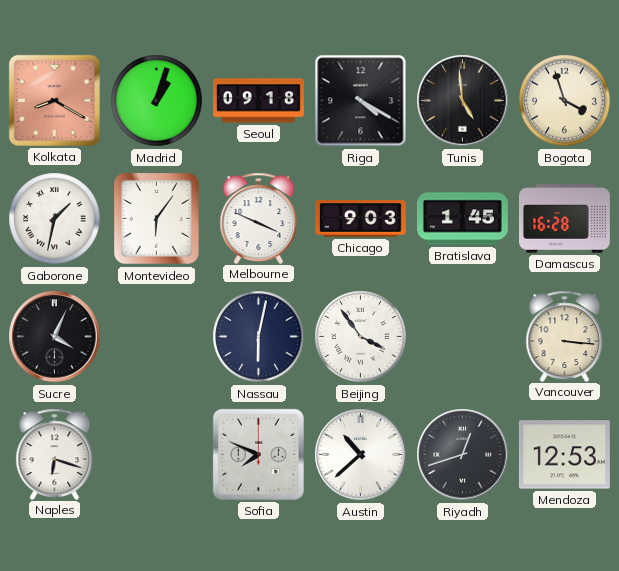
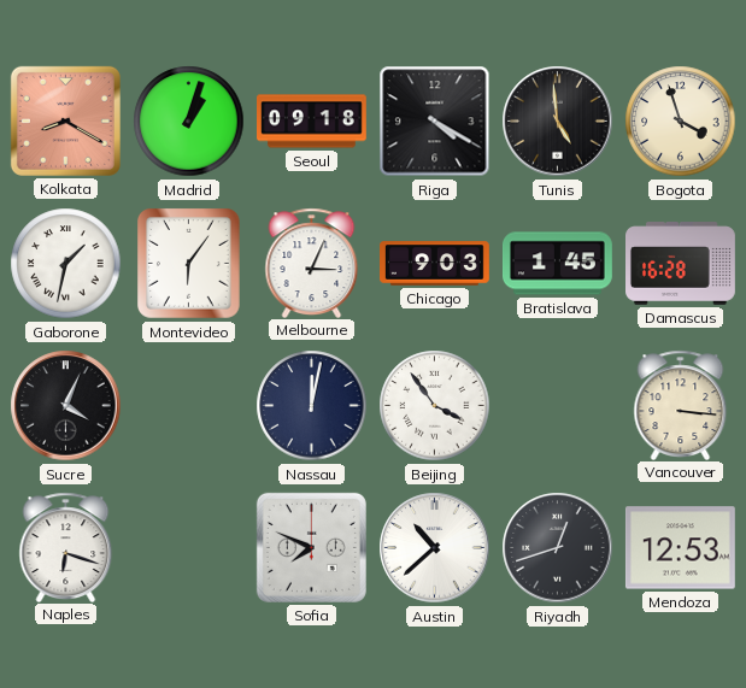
Melbourne: 3:49 -> 3:04
Nassau: 6:02 -> 12:02
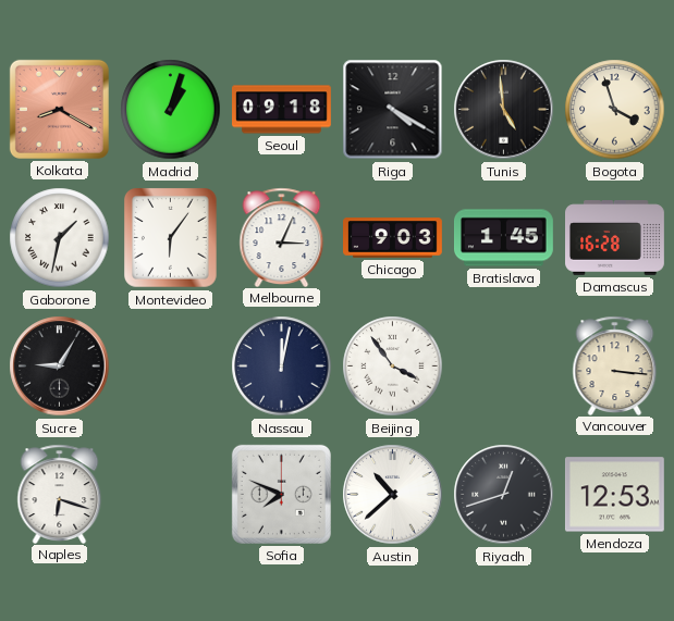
Sucre: 4:04 -> 9:05
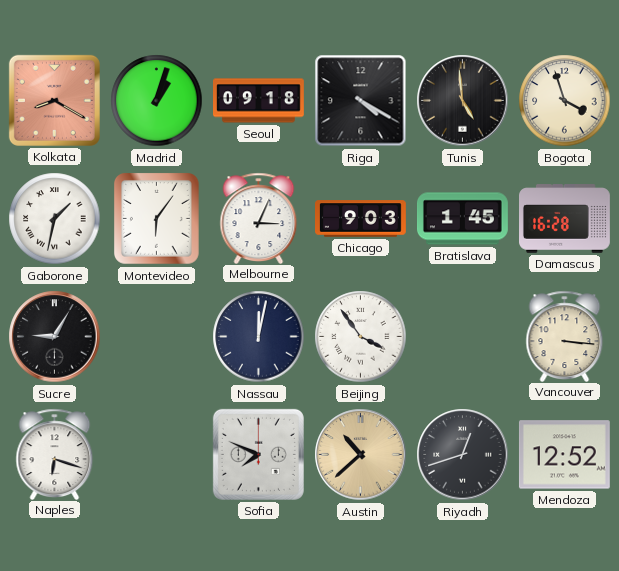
Austin dial: white -> champagne
Mendoza: 12:53 -> 12:52
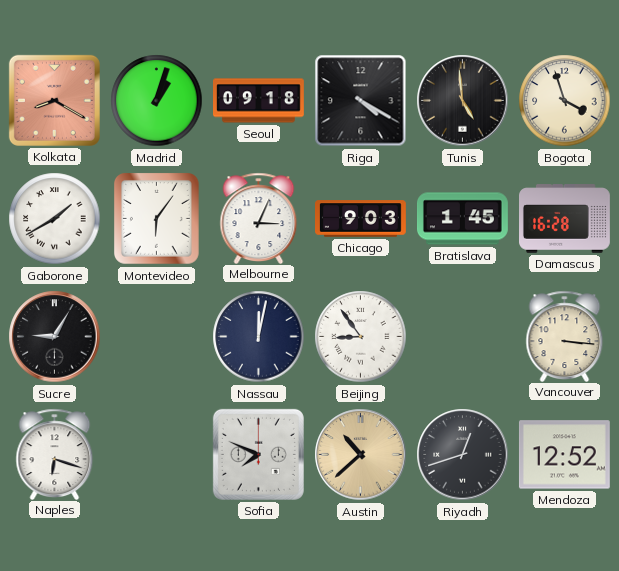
Gaborone: 1:32 -> 1:40
Beijing: 3:54 -> 8:54
